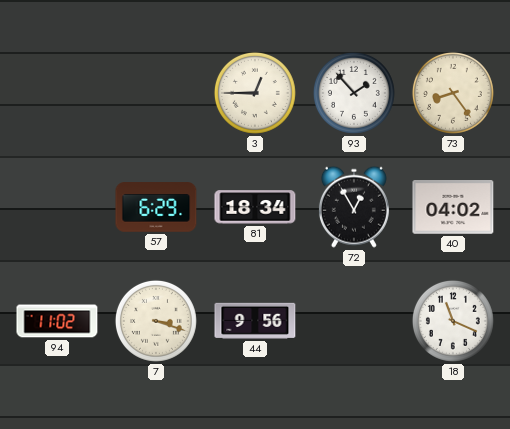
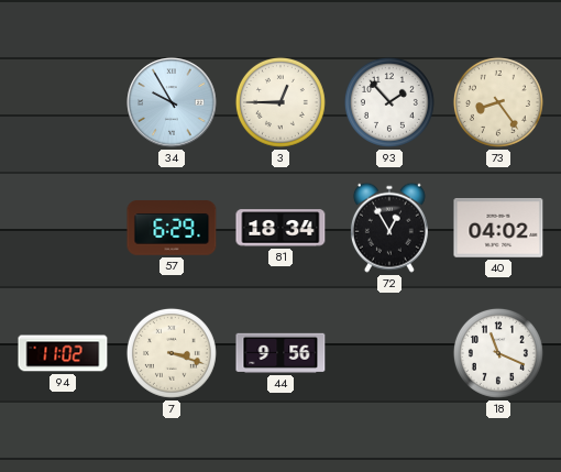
34: none -> 9:55
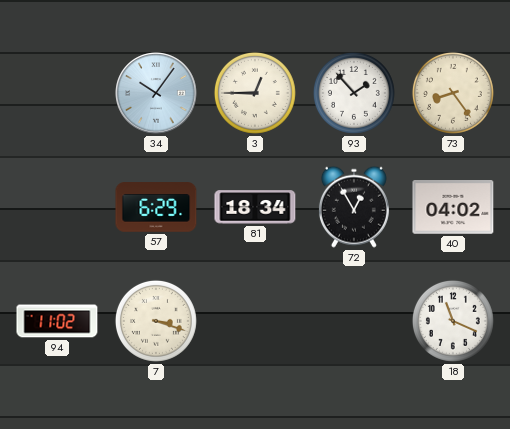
34: 9:55 -> 10:06
44: 9:56 -> none
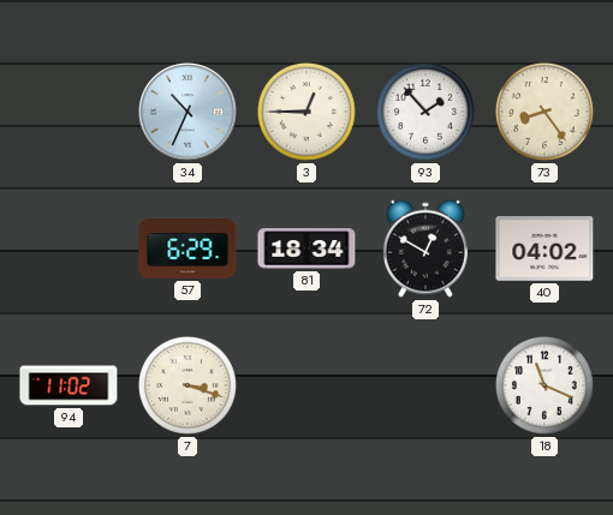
34: 10:06 -> 10:34
72: 12:55 -> 12:50
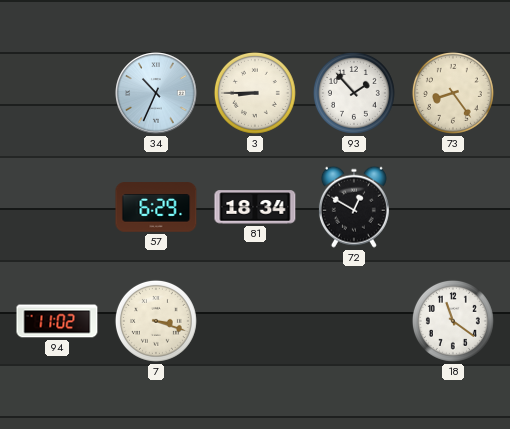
3: 12:45 -> 8:45
40: 04:02 -> none
18: 11:19 -> 11:21
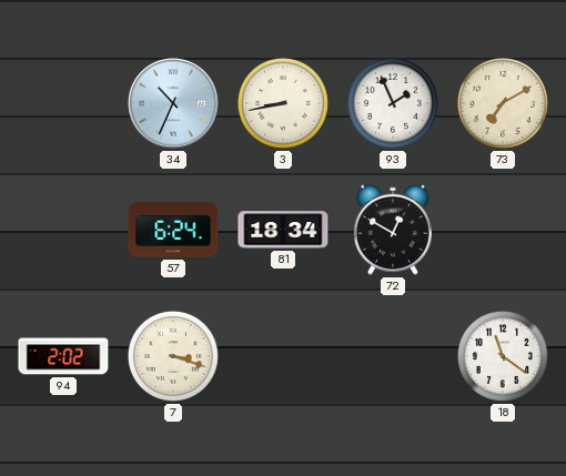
3: 8:45 -> 8:43
93: 1:53 -> 1:56
73: 8:24 -> 7:10
57: 6:29 -> 6:24
94: 11:02 -> 2:02
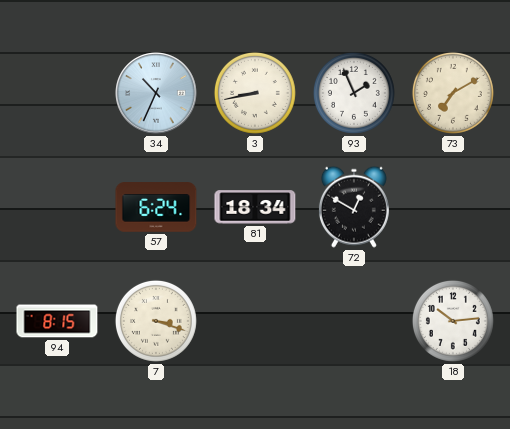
94: 2:02 -> 8:15
18: 11:21 -> 10:14
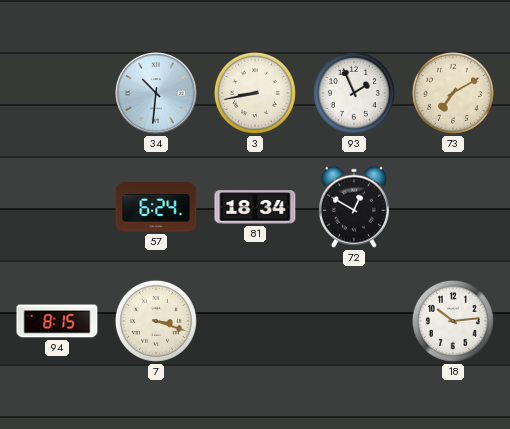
34: 10:34 -> 10:31
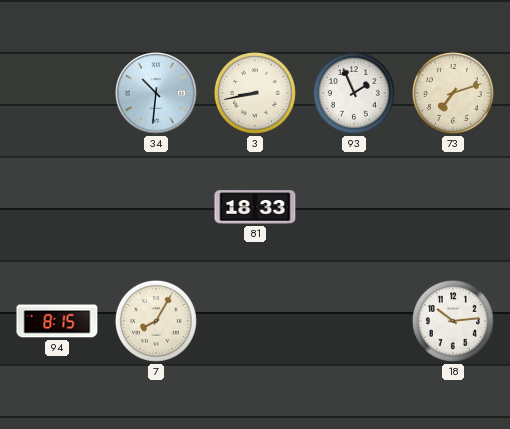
73: 7:10 -> 7:12
57: 6:24 -> none
81: 18:34 -> 18:33
72: 12:50 -> none
7: 3:18 -> 8:05
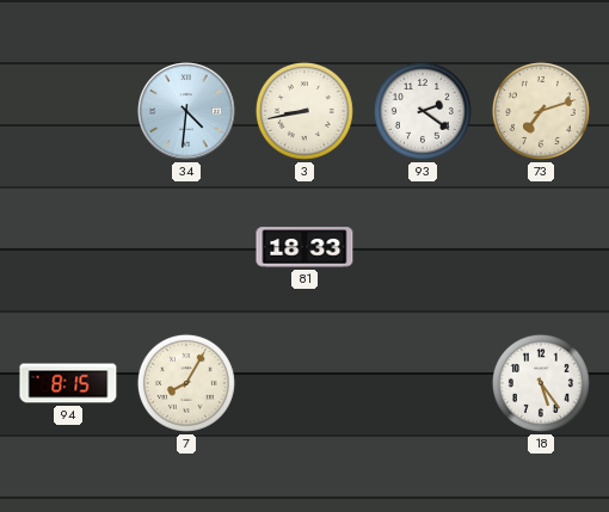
34: 10:31 -> 4:31
93: 1:56 -> 2:21
18: 10:14 -> 5:24
